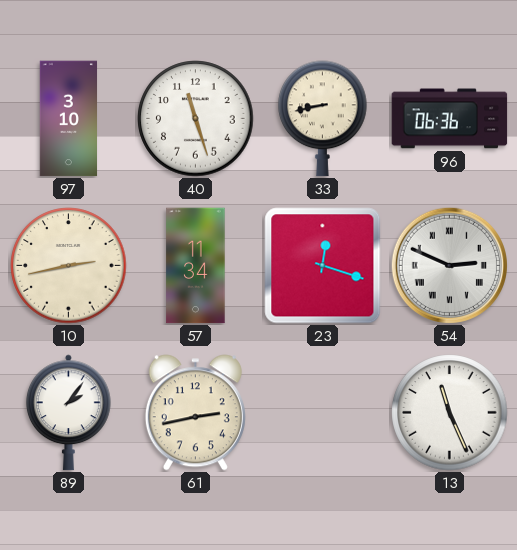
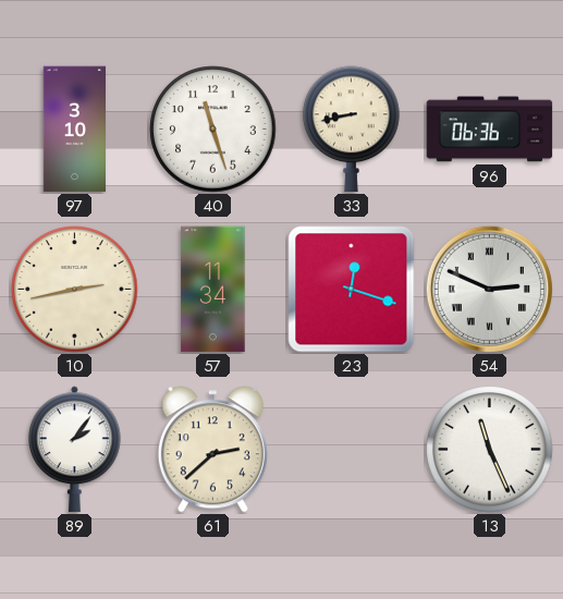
61: 2:43 -> 2:38
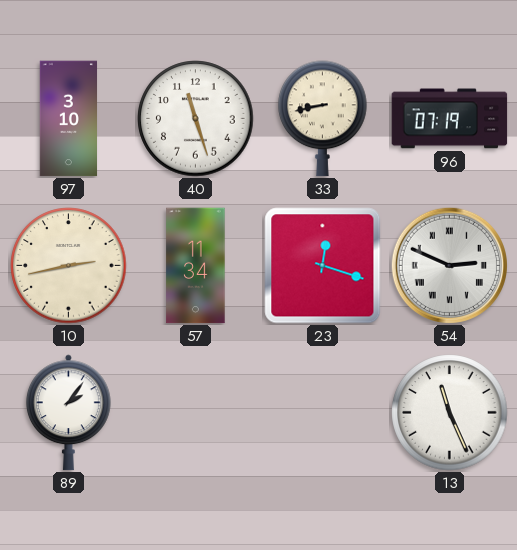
96: 06:36 -> 07:19
61: 2:38 -> none
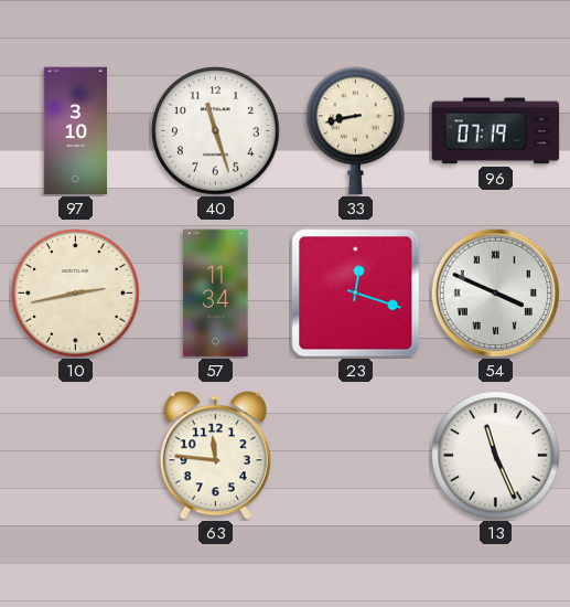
54: 2:49 -> 3:49
89: 2:06 -> none
63: none -> 11:46
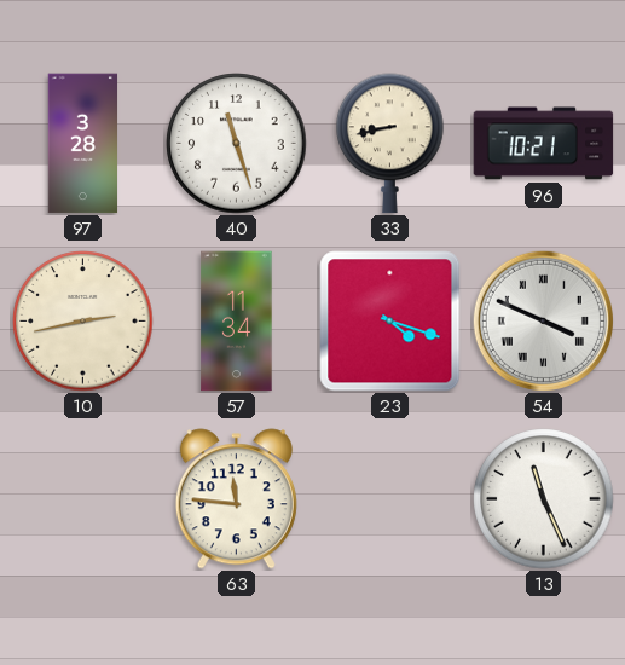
97: 3:10 -> 3:28
96: 07:19 -> 10:21
23: 12:18 -> 4:18
